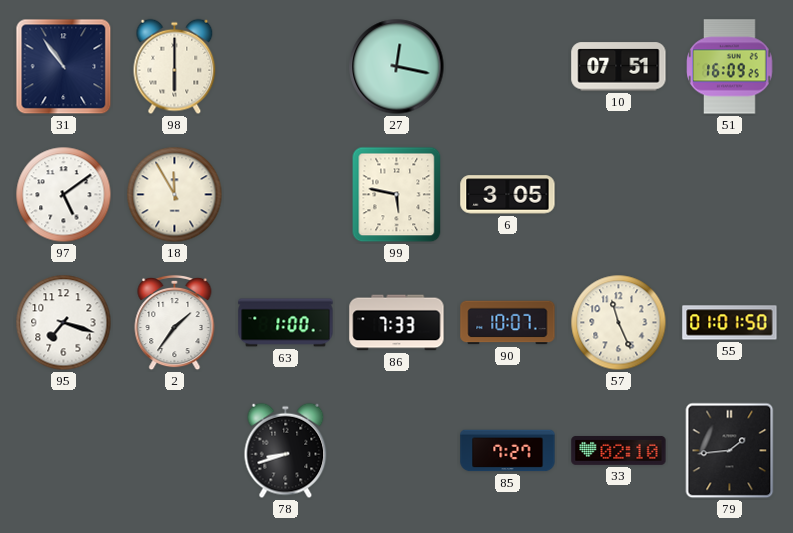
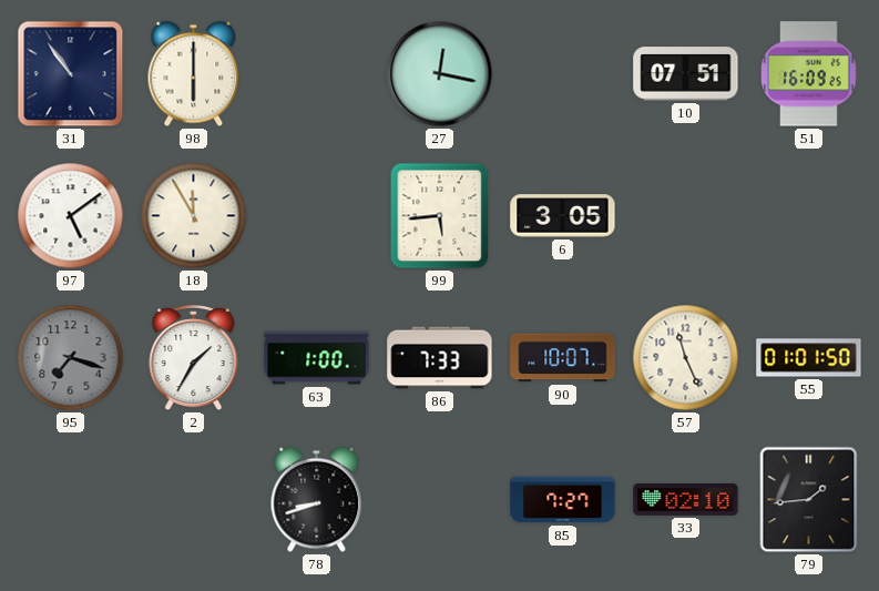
99: 5:47 -> 5:44
95 dial: white -> grey
2: 1:36 -> 1:35
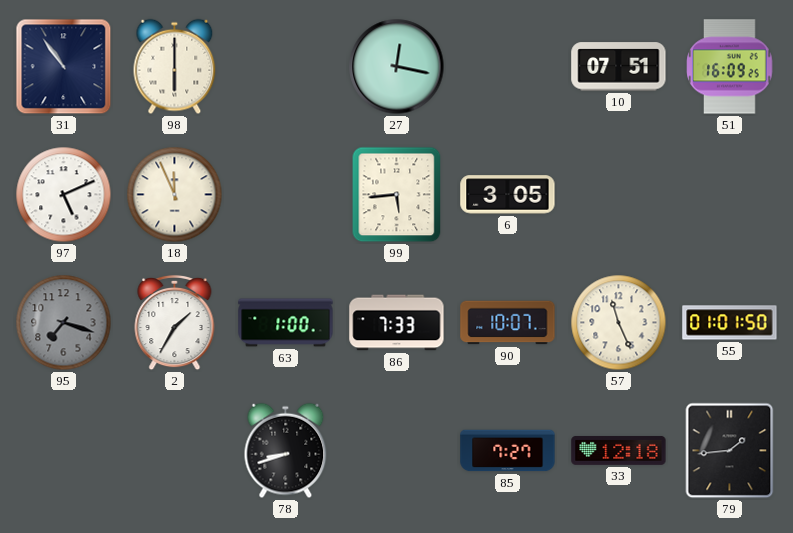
97: 5:09 -> 5:11
18: 11:55 -> 11:56
33: 02:10 -> 12:18
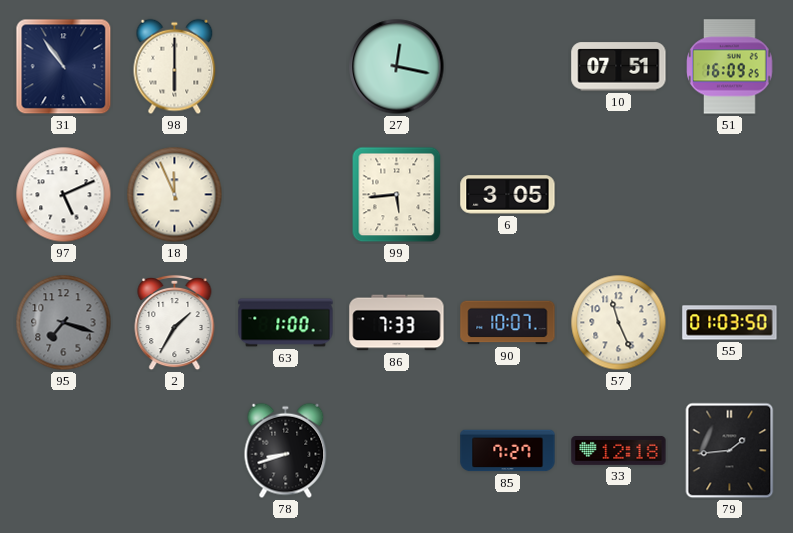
55: 01:01 -> 01:03
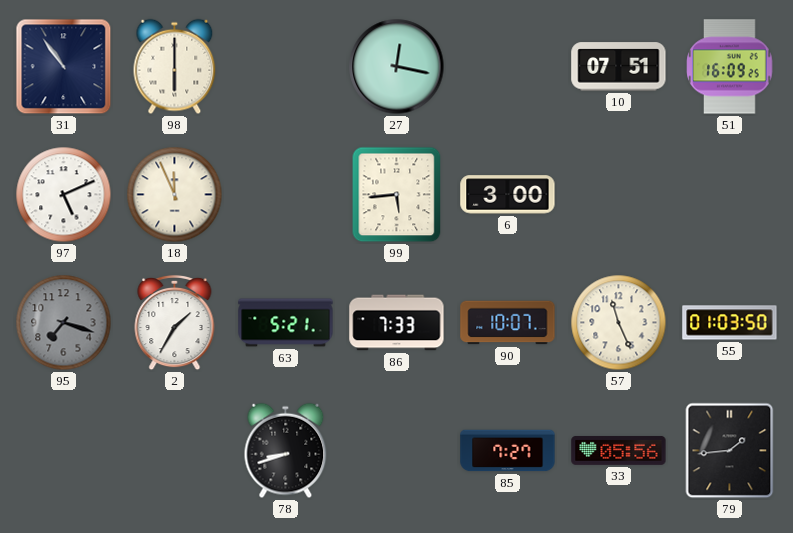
6: 3:05 -> 3:00
63: 1:00 -> 5:21
33: 12:18 -> 05:56
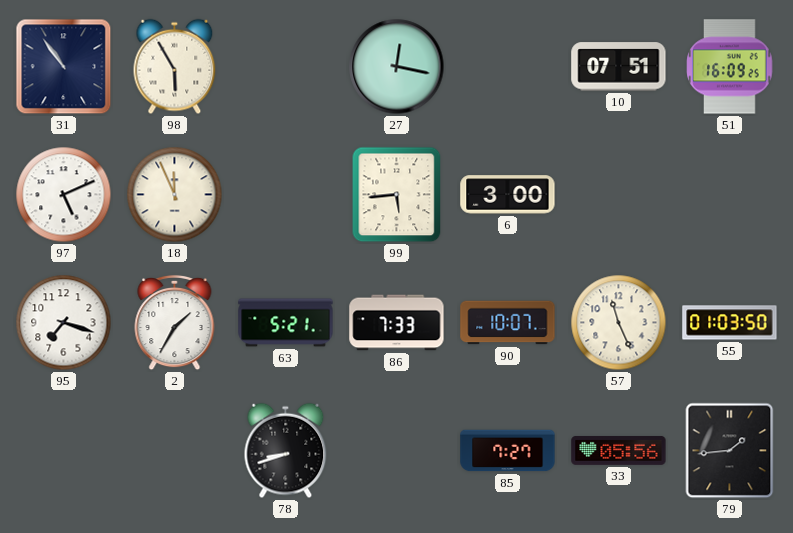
98: 6:00 -> 5:55
95 dial: grey -> white
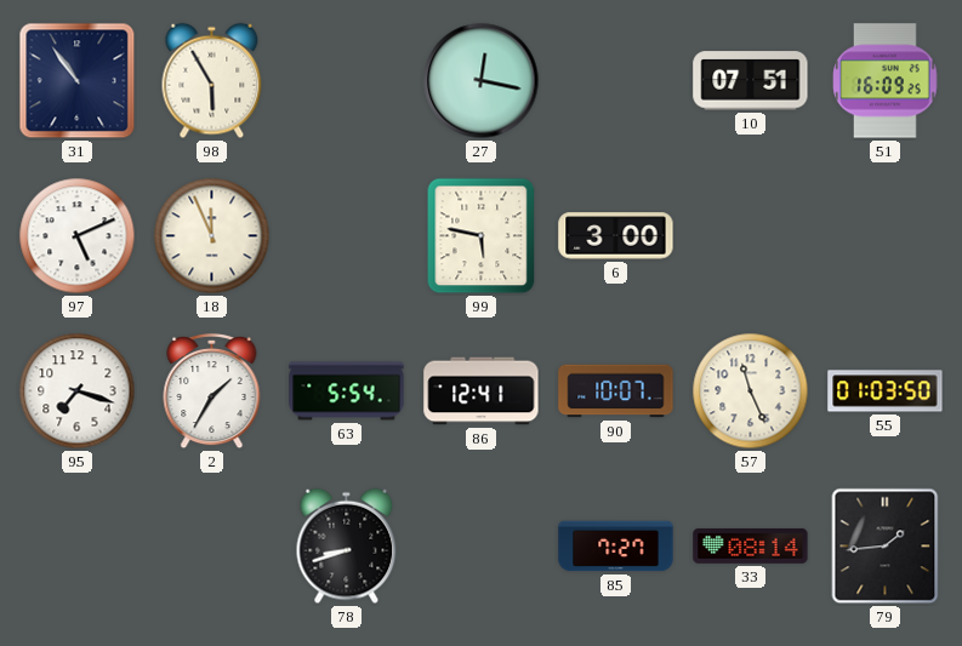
99: 5:44 -> 5:47
63: 5:21 -> 5:54
86: 7:33 -> 12:41
33: 05:56 -> 08:14
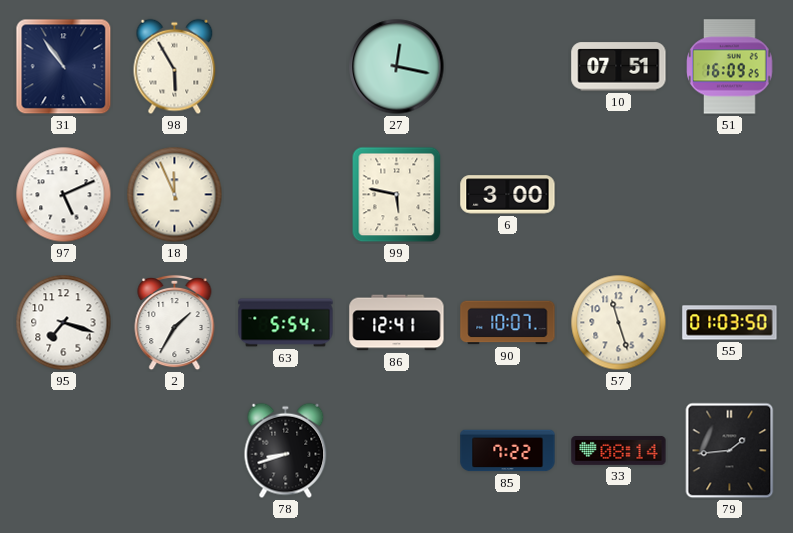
57: 11:26 -> 11:27
85: 7:27 -> 7:22
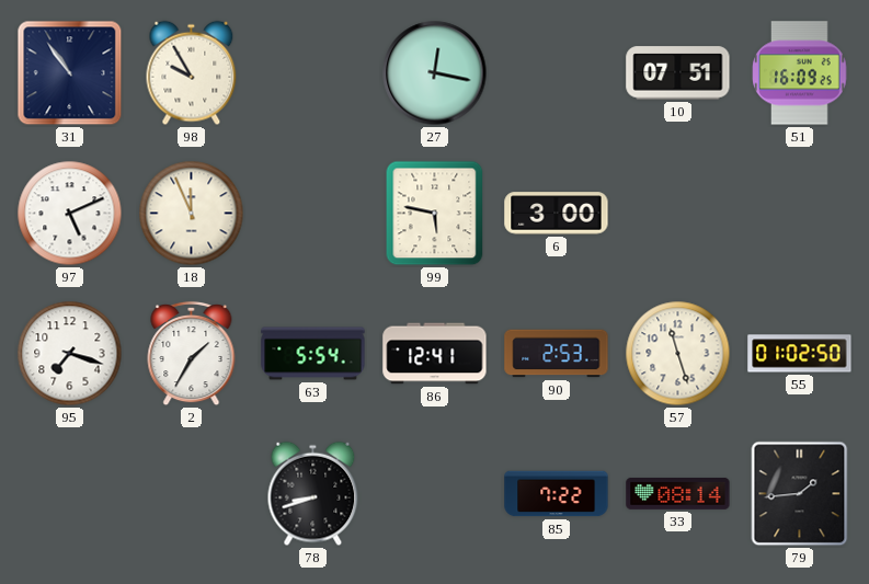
98: 5:55 -> 9:55
90: 10:07 -> 2:53
55: 01:03 -> 01:02
